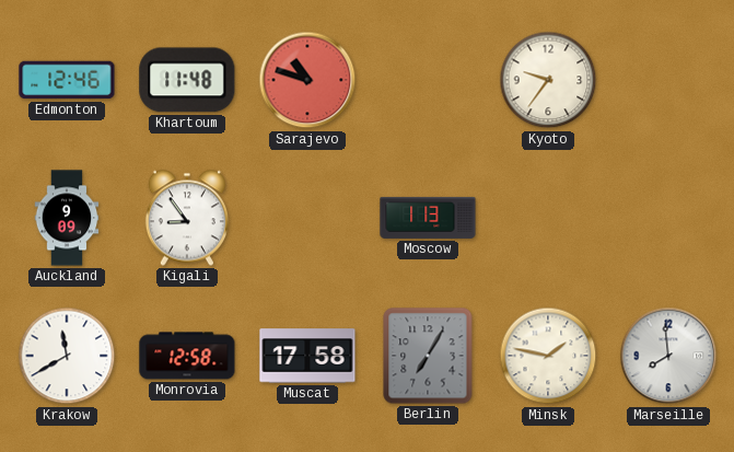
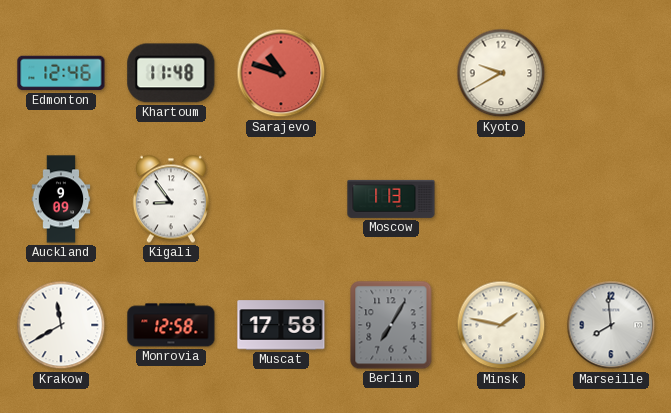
Kyoto: 9:36 -> 9:40
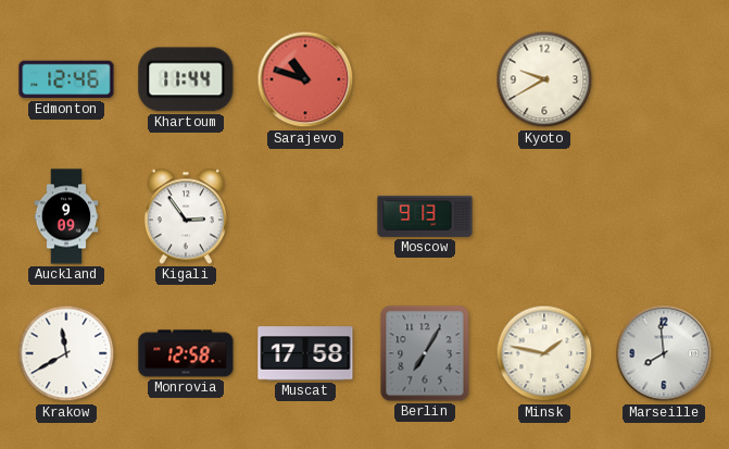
Khartoum: 11:48 -> 11:44
Kigali: 8:54 -> 2:54
Moscow: 1:13 -> 9:13
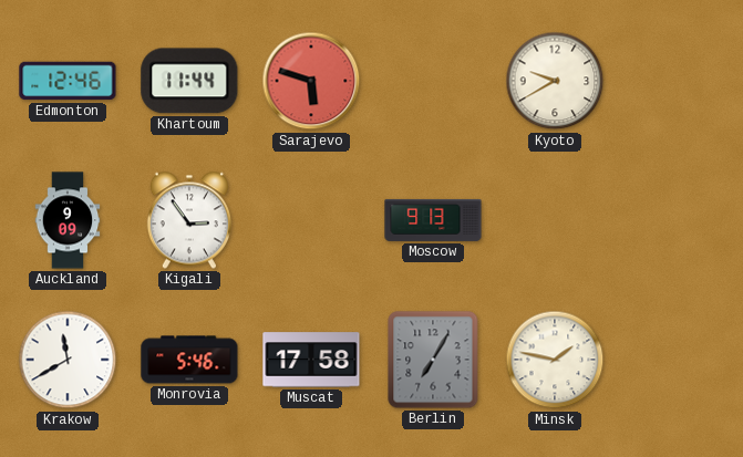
Sarajevo: 10:48 -> 5:48
Monrovia: 12:58 -> 5:46
Marseille: 7:59 -> none
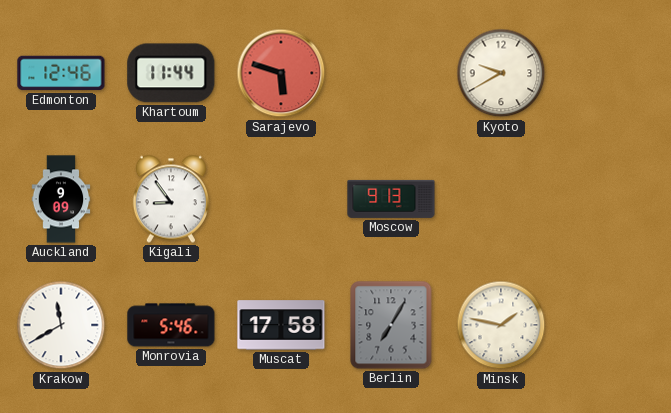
Kigali: 2:54 -> 8:54
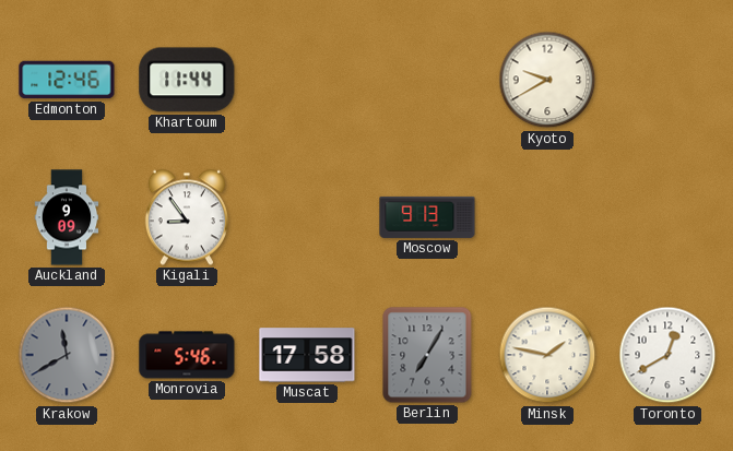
Sarajevo: 5:48 -> none
Krakow dial: white -> grey
Toronto: none -> 12:40
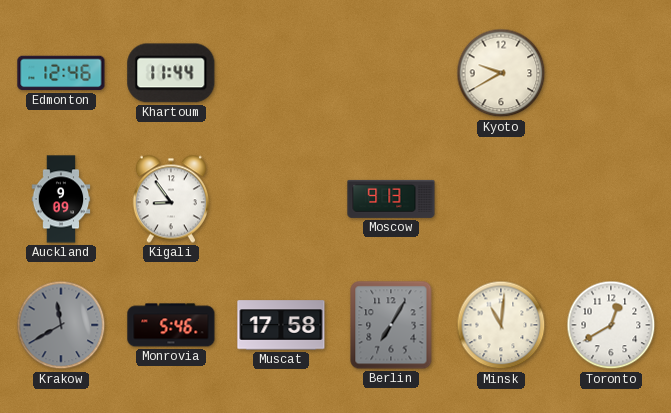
Minsk: 1:47 -> 11:01
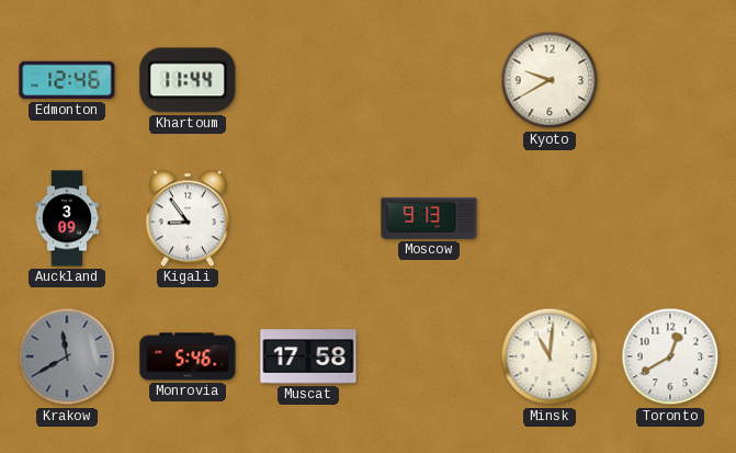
Auckland: 9:09 -> 3:09
Berlin: 7:05 -> none
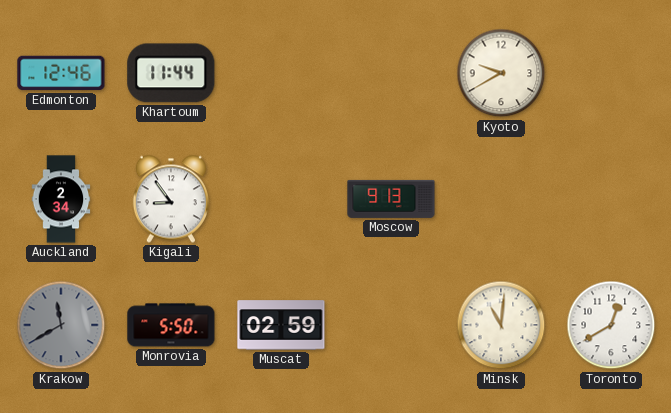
Auckland: 3:09 -> 2:34
Monrovia: 5:46 -> 5:50
Muscat: 17:58 -> 02:59
